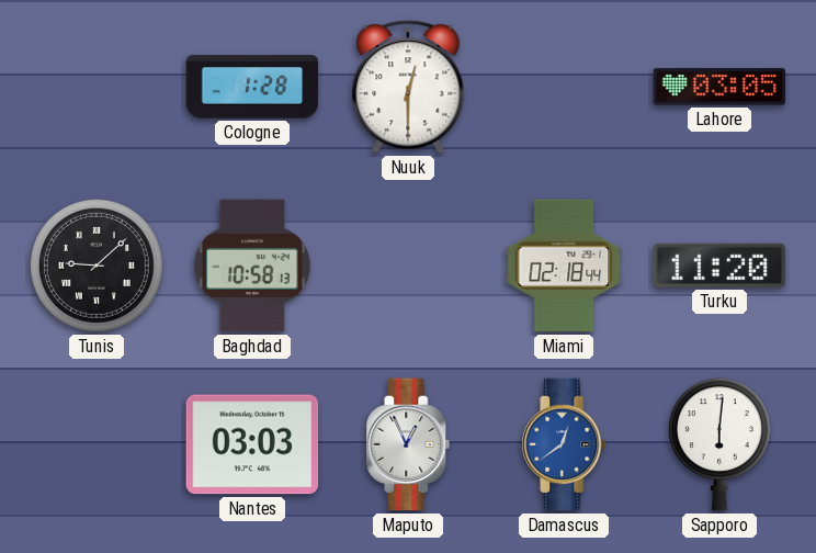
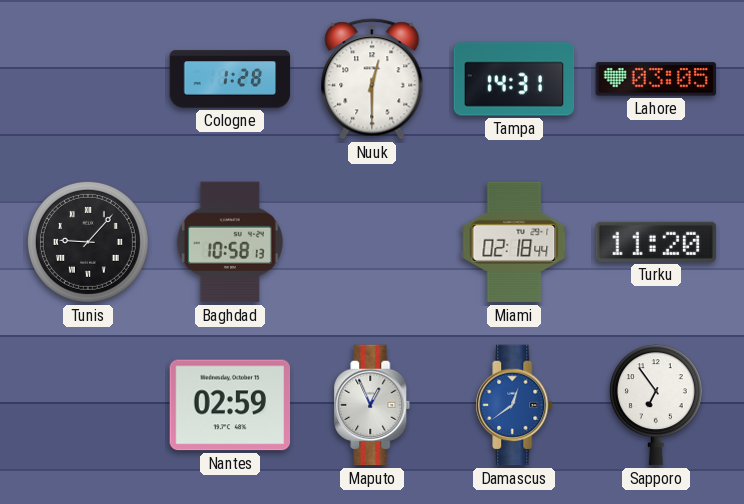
Tampa: none -> 14:31
Tunis: 9:08 -> 9:07
Nantes: 03:03 -> 02:59
Sapporo: 6:01 -> 6:54
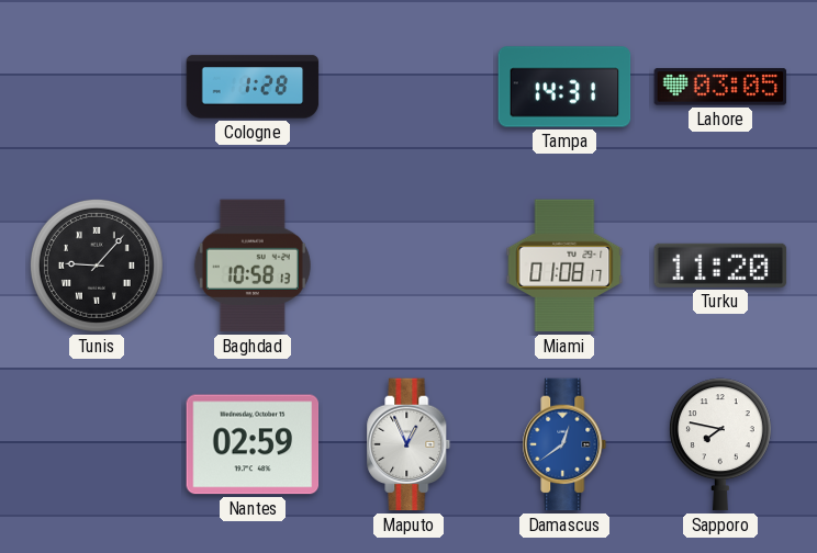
Nuuk: 12:30 -> none
Miami: 02:18 -> 01:08
Sapporo: 6:54 -> 7:47
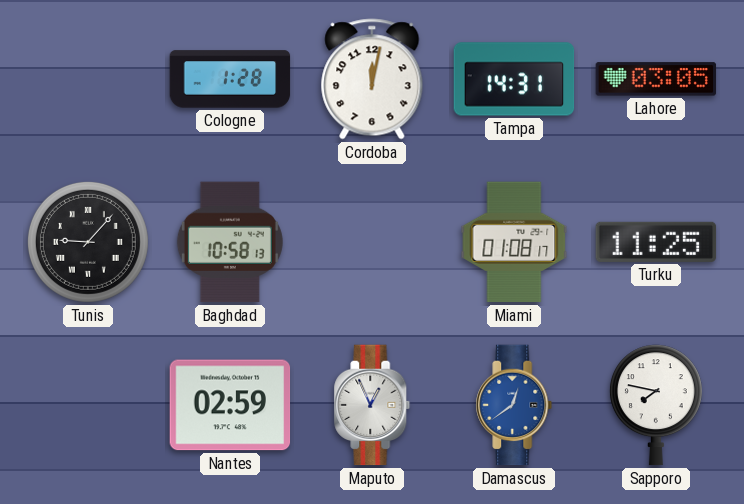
Cordoba: none -> 12:02
Turku: 11:20 -> 11:25
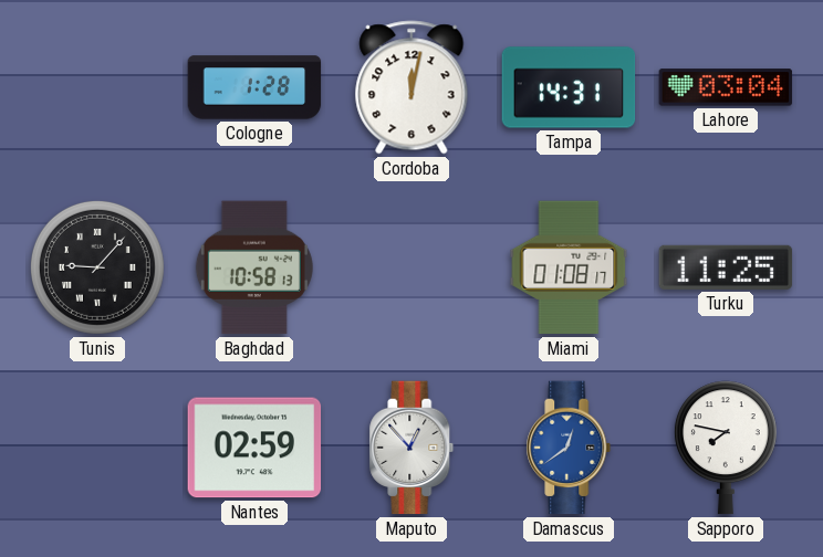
Lahore: 03:05 -> 03:04
Maputo: 12:56 -> 12:53
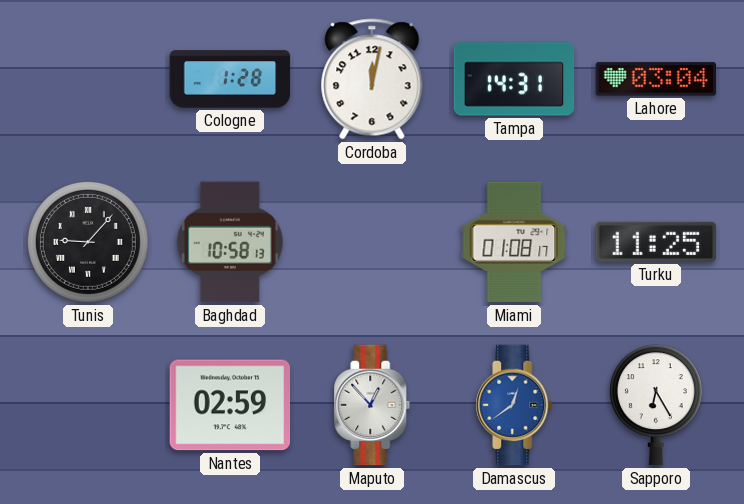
Sapporo: 7:47 -> 6:25
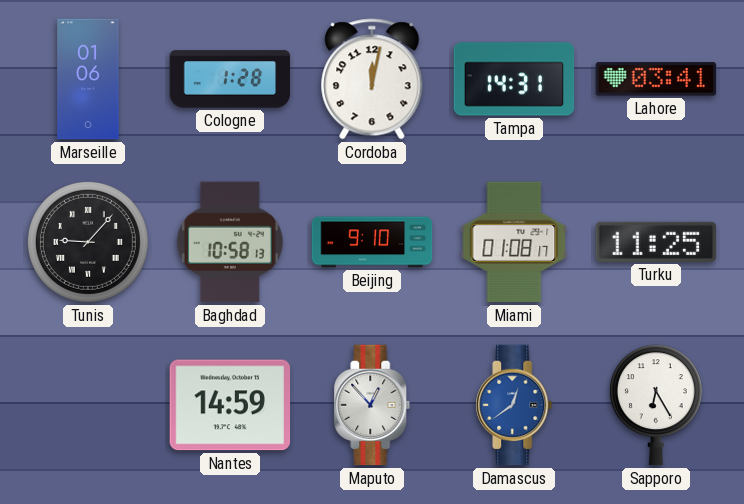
Marseille: none -> 01:06
Lahore: 03:04 -> 03:41
Beijing: none -> 9:10
Nantes: 02:59 -> 14:59
